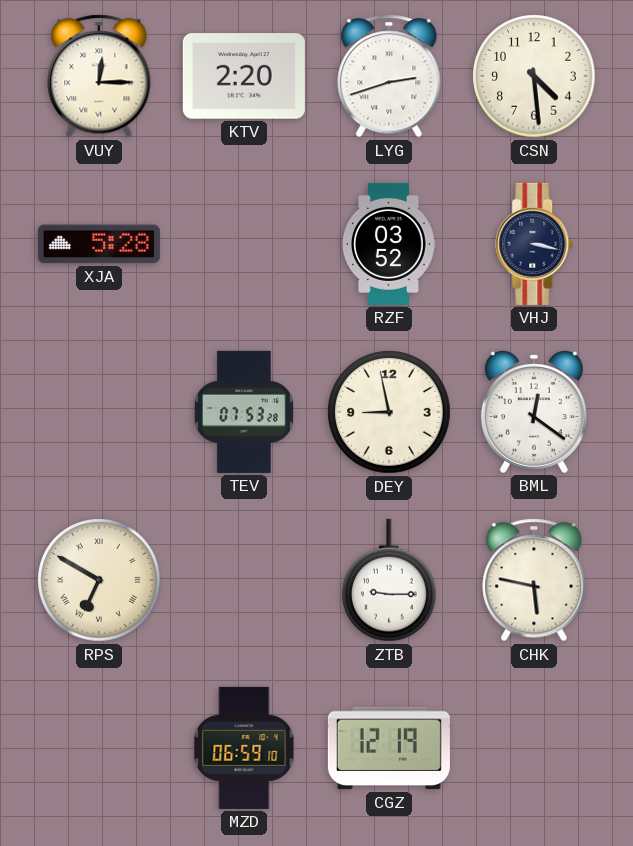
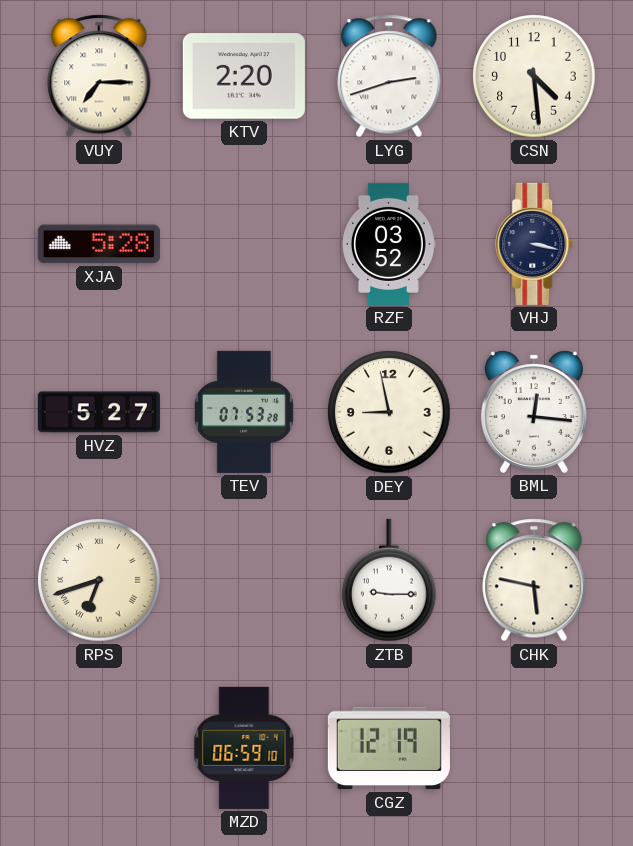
VUY: 12:15 -> 7:15
HVZ: none -> 5:27
BML: 12:21 -> 12:16
RPS: 6:50 -> 6:42
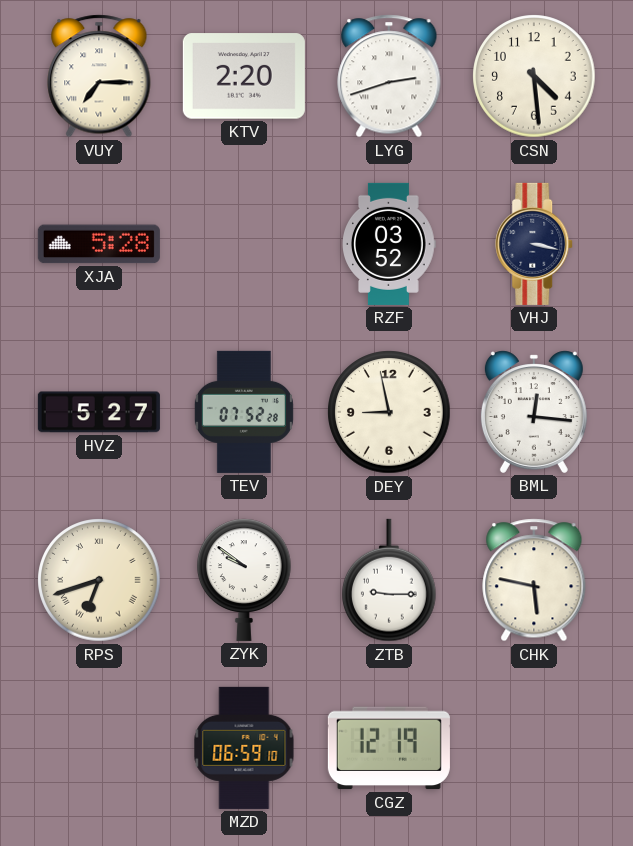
TEV: 07:53 -> 07:52
ZYK: none -> 9:51
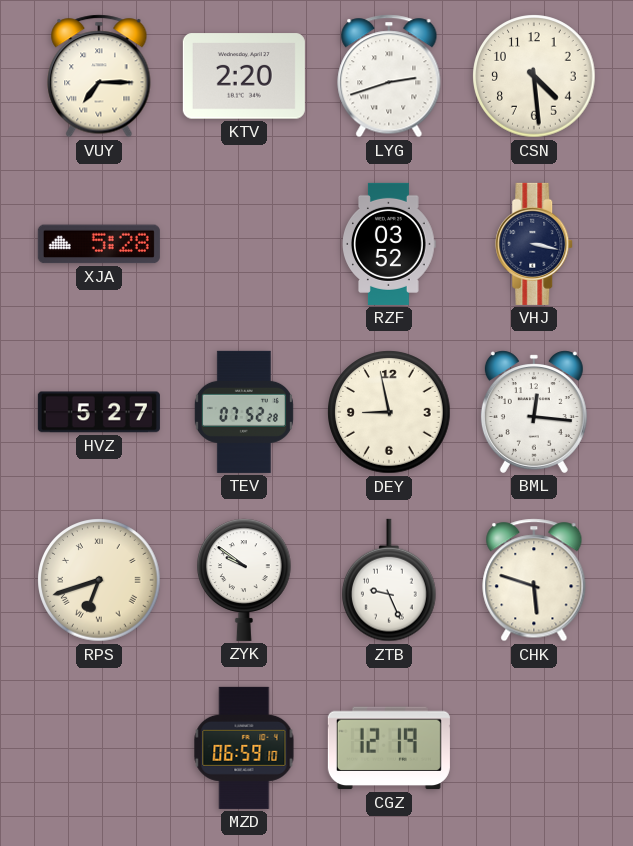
ZTB: 9:15 -> 9:26
CHK: 5:47 -> 5:48
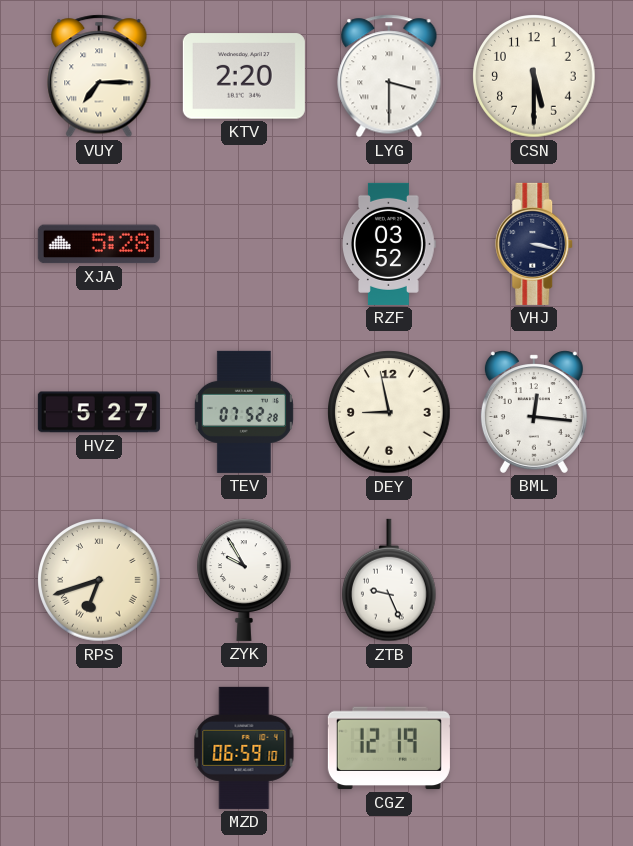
LYG: 2:42 -> 3:30
CSN: 4:29 -> 5:30
ZYK: 9:51 -> 9:55
CHK: 5:48 -> none
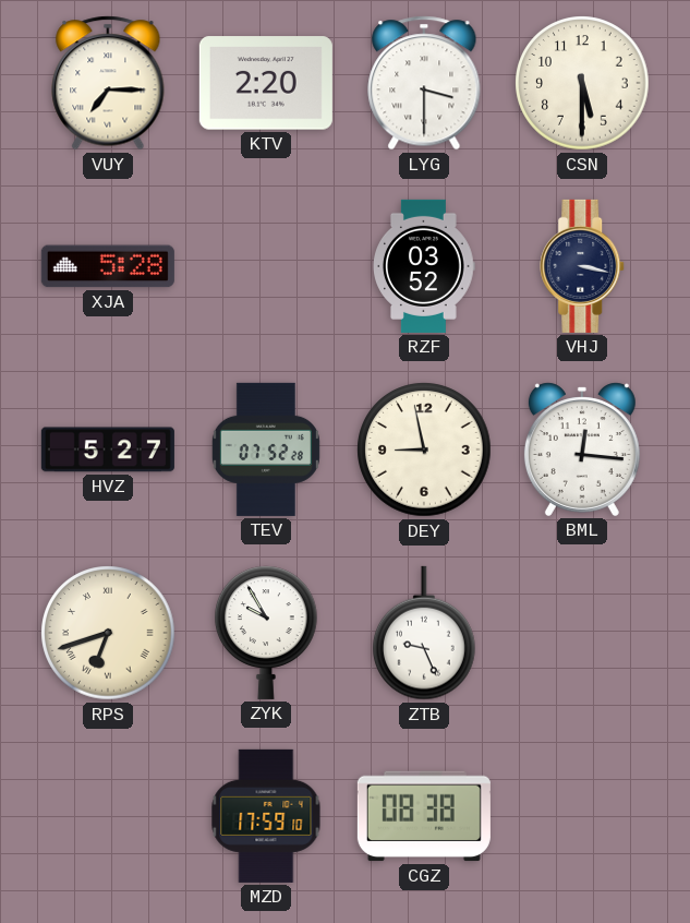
MZD: 06:59 -> 17:59
CGZ: 12:19 -> 08:38
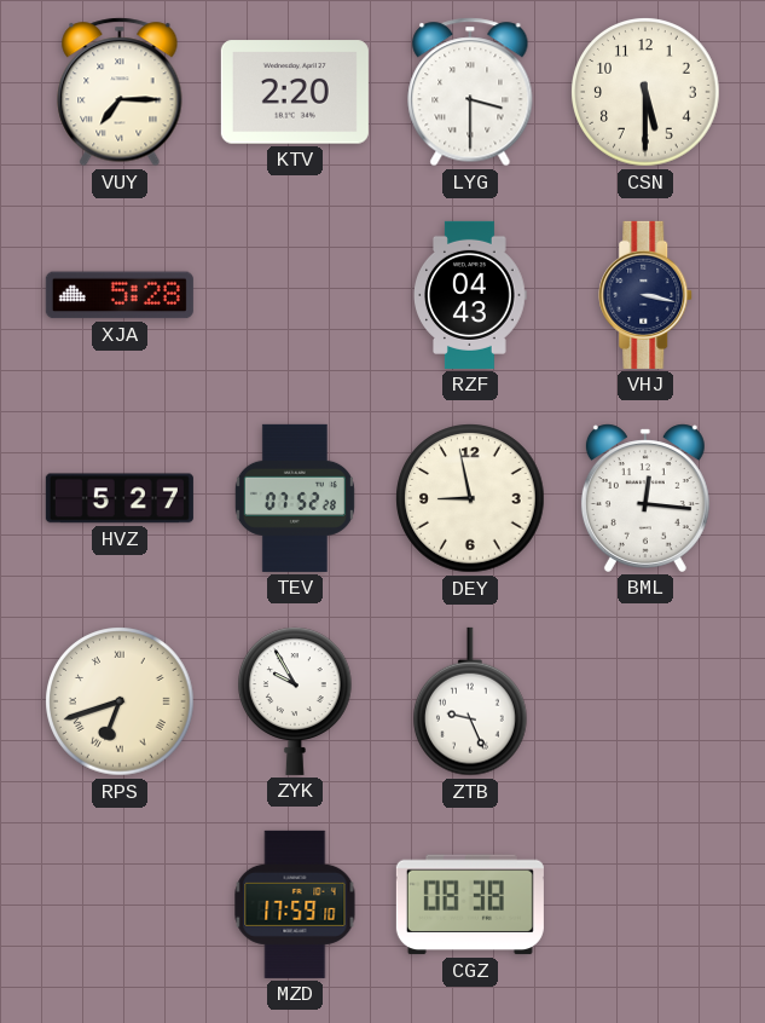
RZF: 03:52 -> 04:43
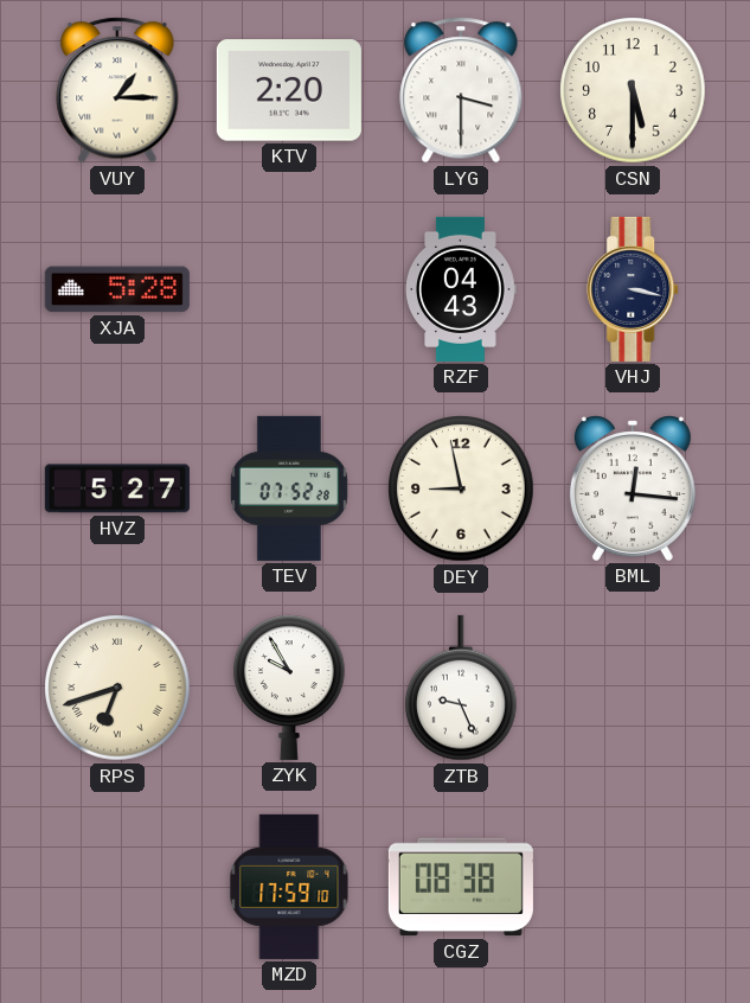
VUY: 7:15 -> 1:15
